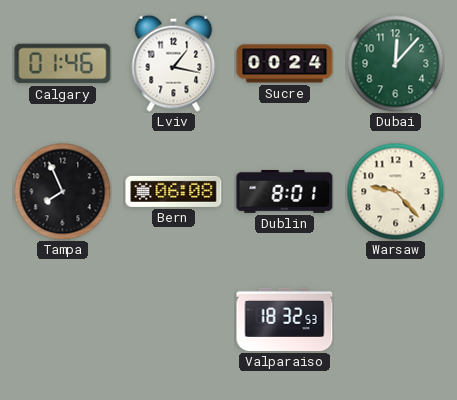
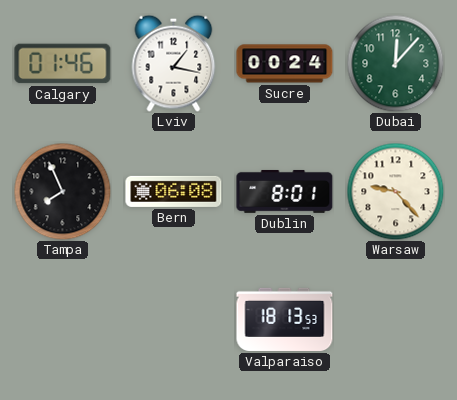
Valparaiso: 18:32 -> 18:13
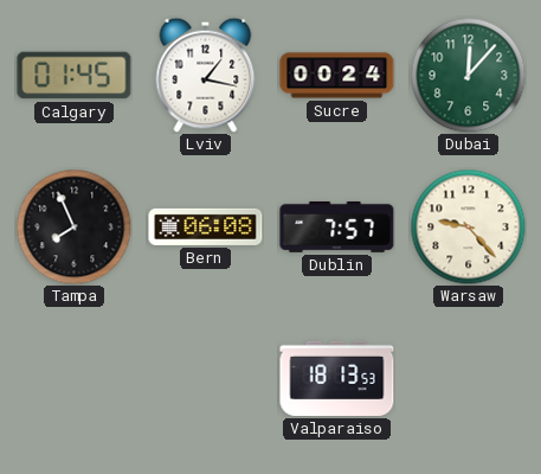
Calgary: 01:46 -> 01:45
Dublin: 8:01 -> 7:57
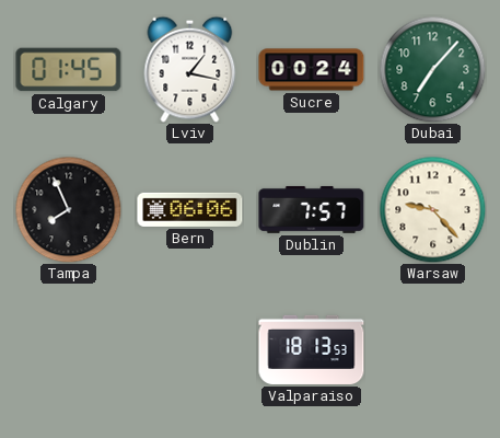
Dubai: 12:07 -> 7:07
Bern: 06:08 -> 06:06
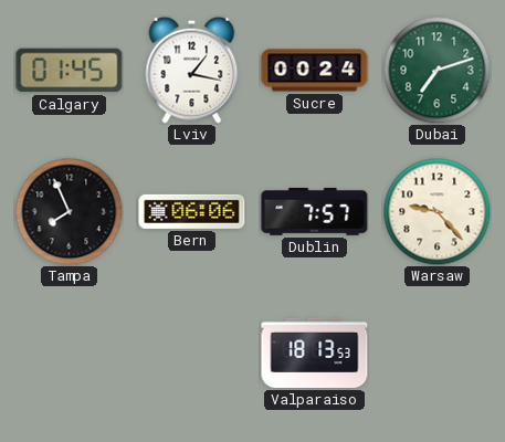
Dubai: 7:07 -> 7:12
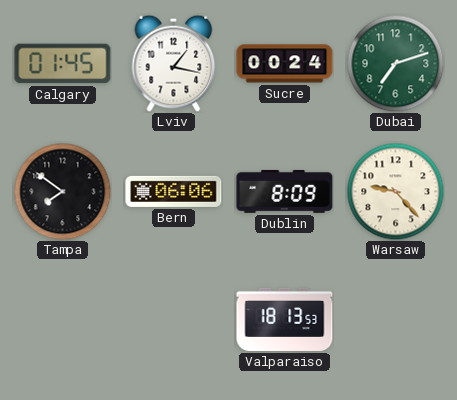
Tampa: 7:56 -> 7:51
Dublin: 7:57 -> 8:09
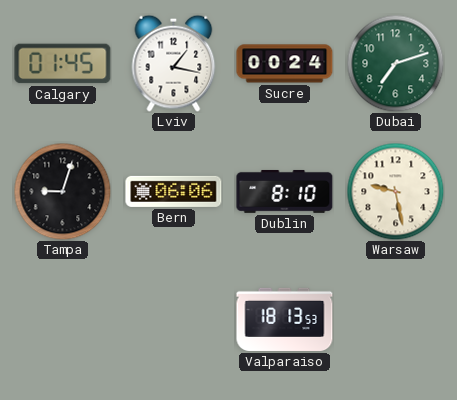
Tampa: 7:51 -> 9:03
Dublin: 8:09 -> 8:10
Warsaw: 9:23 -> 9:28
